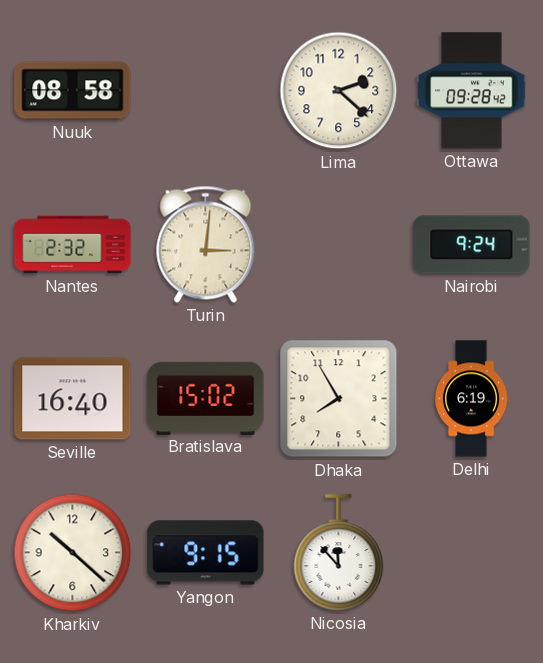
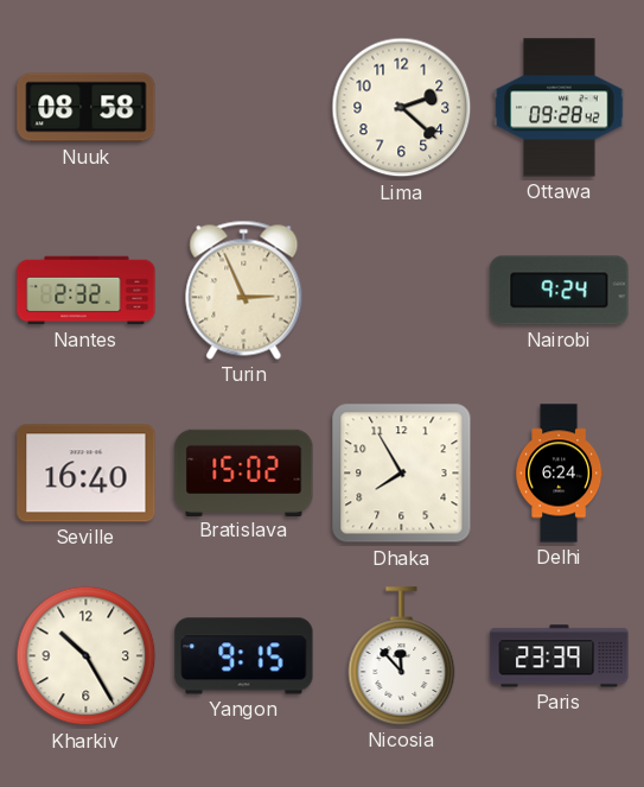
Turin: 3:01 -> 2:56
Delhi: 6:19 -> 6:24
Kharkiv: 10:22 -> 10:25
Paris: none -> 23:39
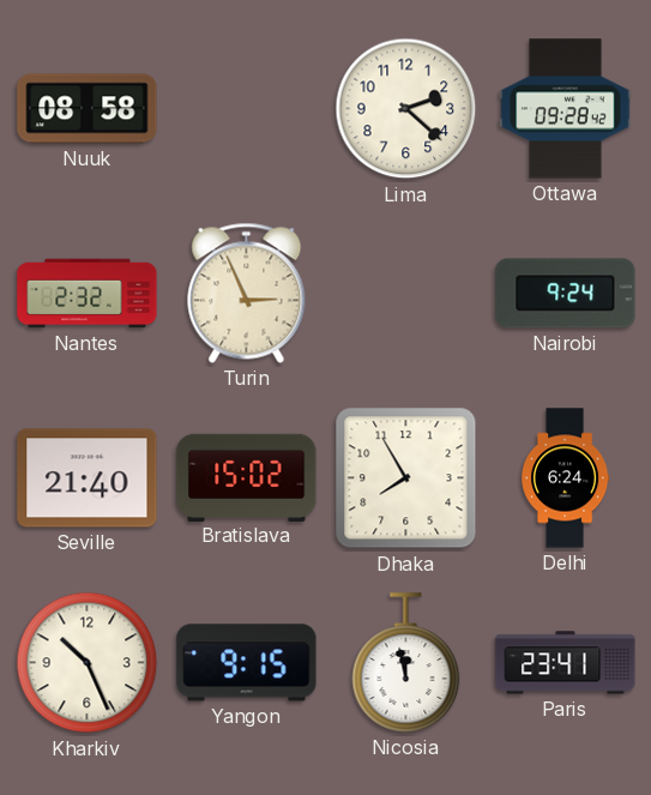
Seville: 16:40 -> 21:40
Kharkiv: 10:25 -> 10:26
Nicosia: 11:53 -> 11:58
Paris: 23:39 -> 23:41
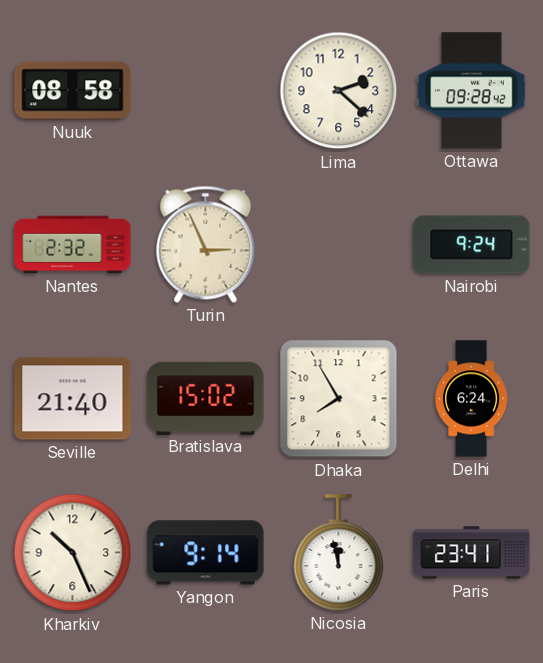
Yangon: 9:15 -> 9:14
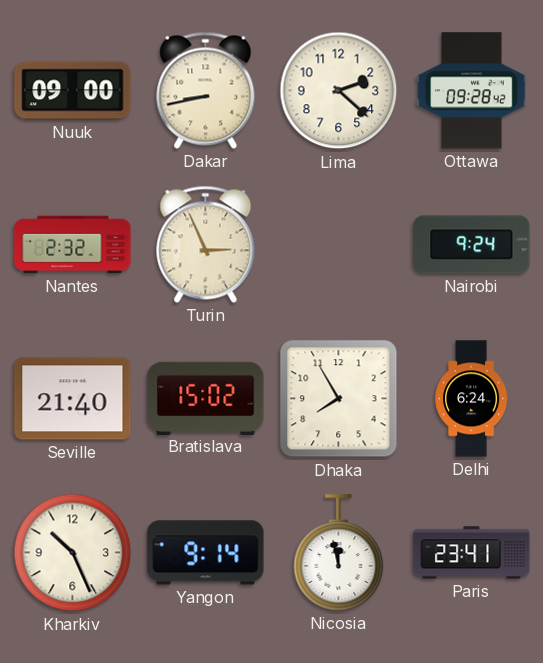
Nuuk: 08:58 -> 09:00
Dakar: none -> 8:43
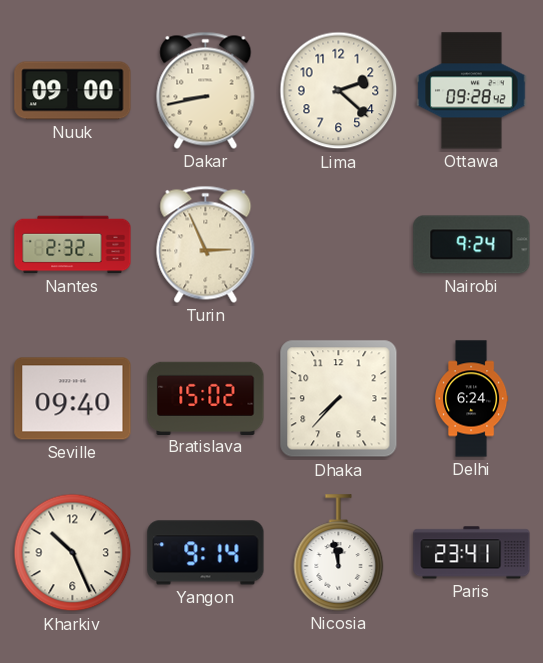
Seville: 21:40 -> 09:40
Dhaka: 7:55 -> 7:37
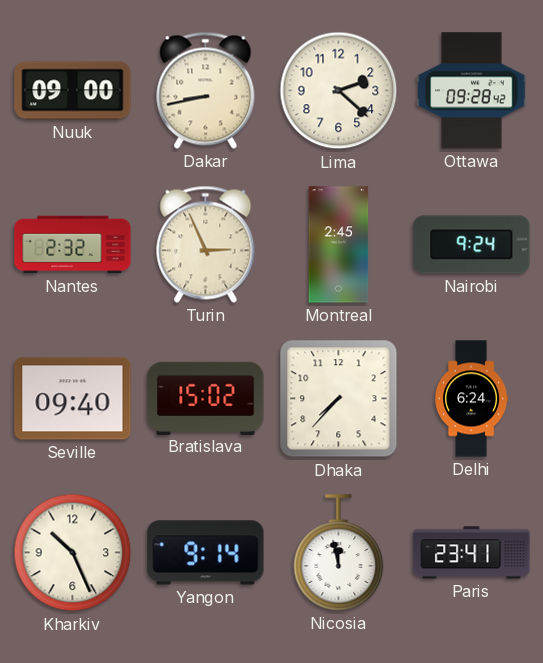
Montreal: none -> 2:45
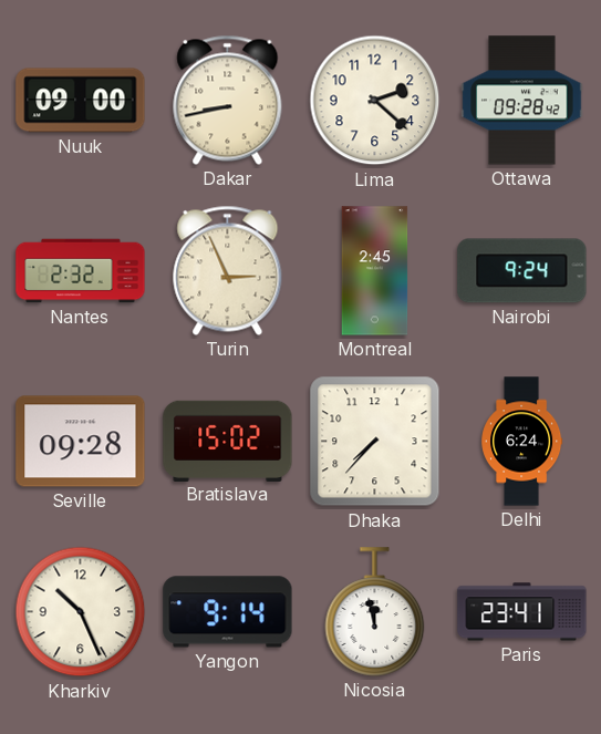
Seville: 09:40 -> 09:28
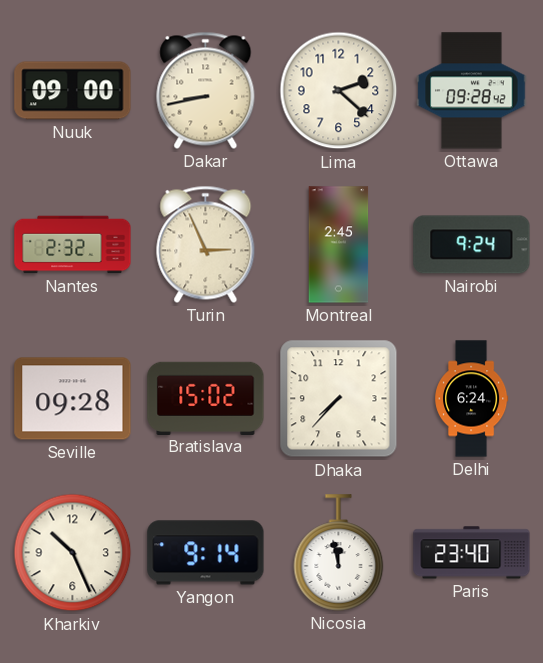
Paris: 23:41 -> 23:40
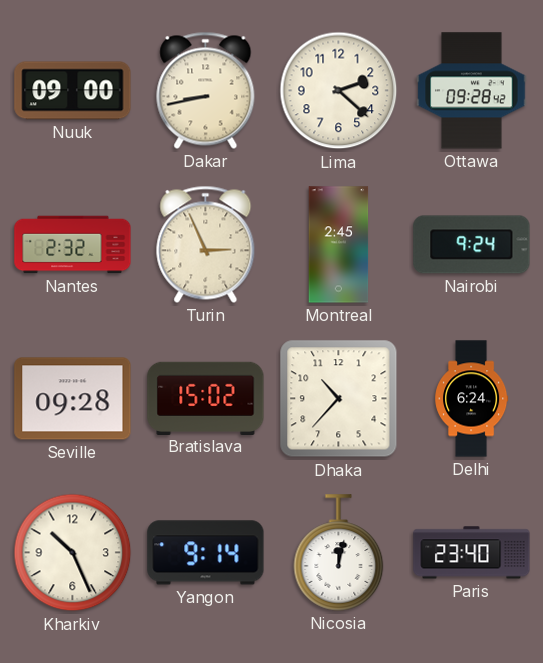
Dhaka: 7:37 -> 10:37
Nicosia: 11:58 -> 12:02
